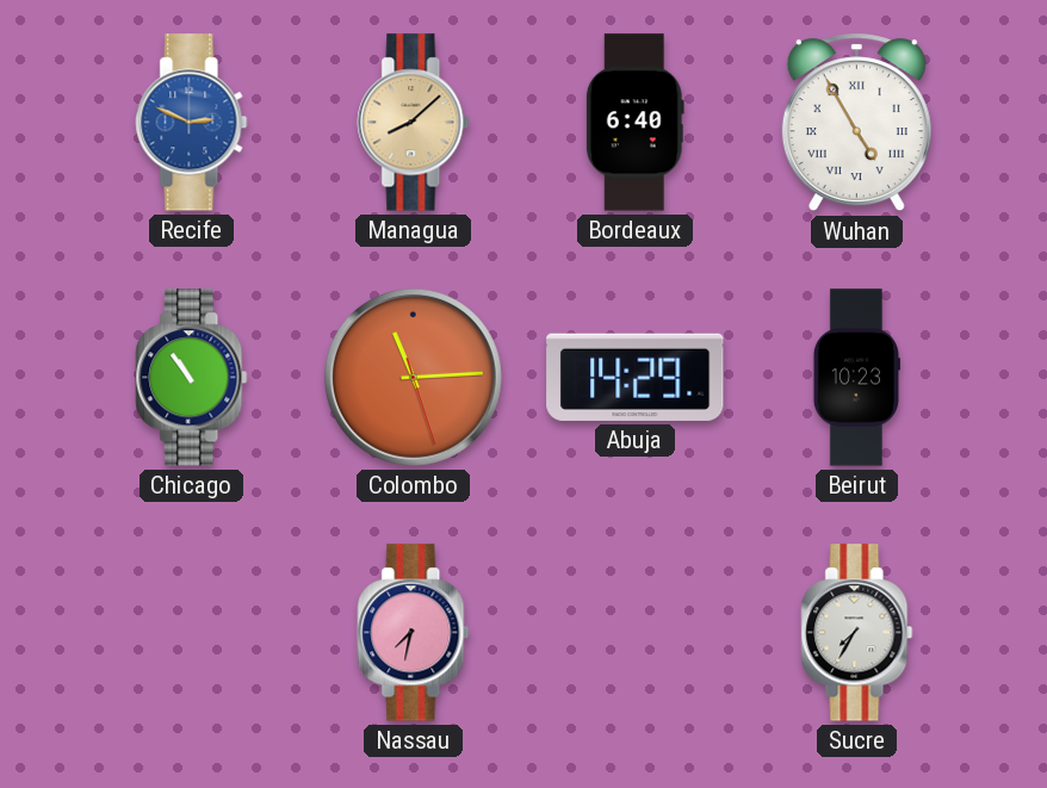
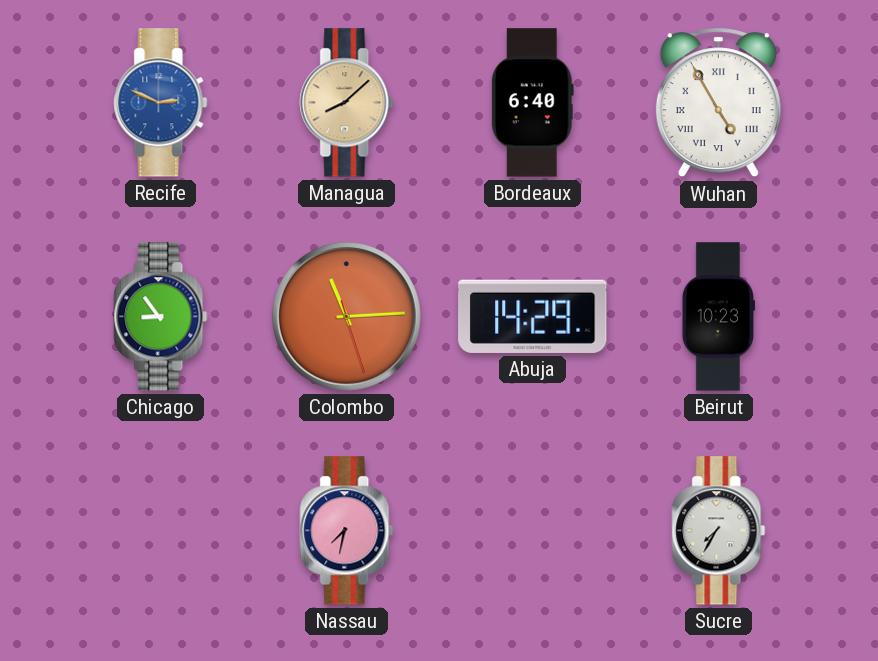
Chicago: 10:54 -> 8:54
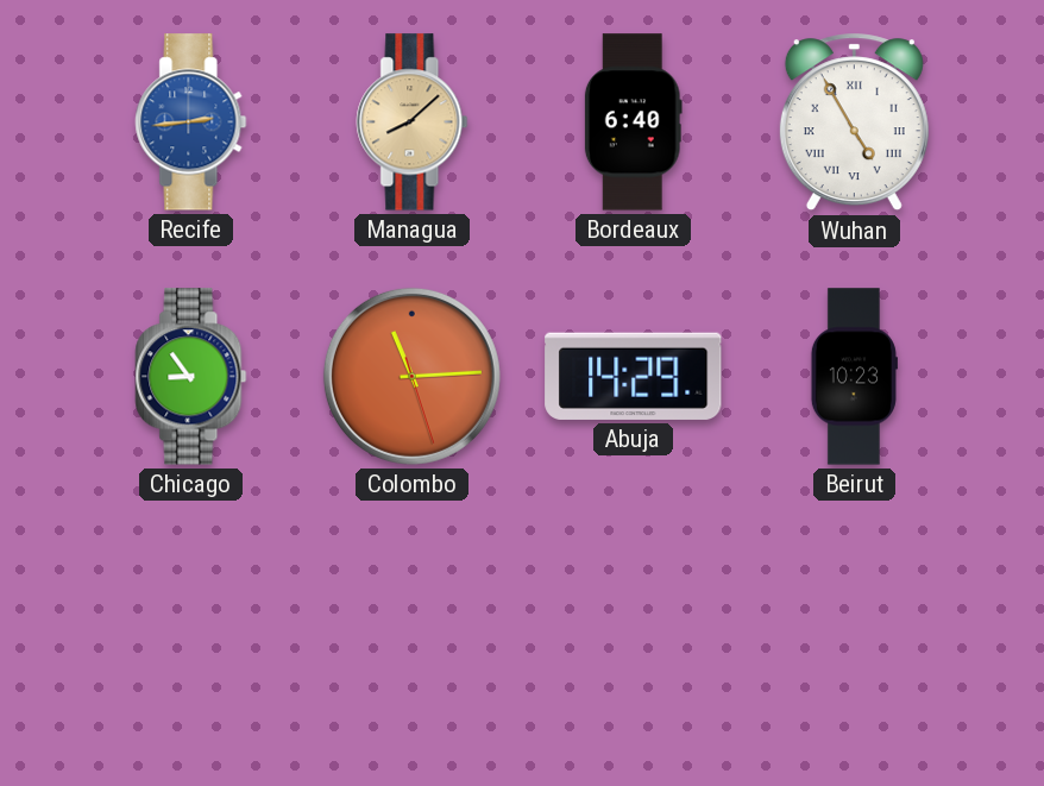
Recife: 2:49 -> 2:44
Nassau: 7:32 -> none
Sucre: 7:35 -> none
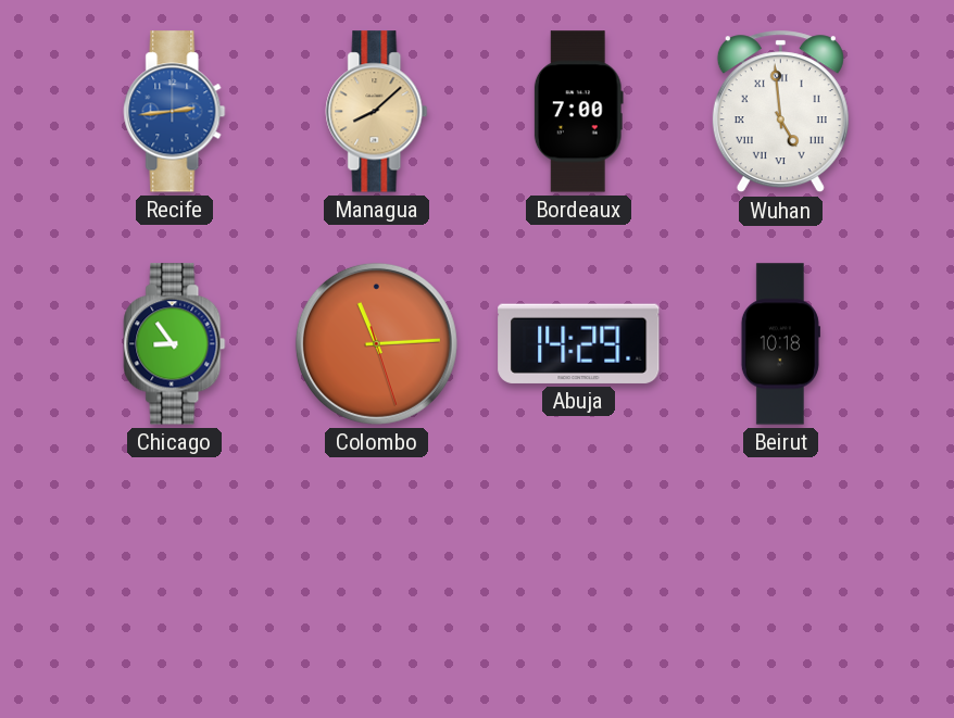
Bordeaux: 6:40 -> 7:00
Wuhan: 4:55 -> 4:59
Beirut: 10:23 -> 10:18
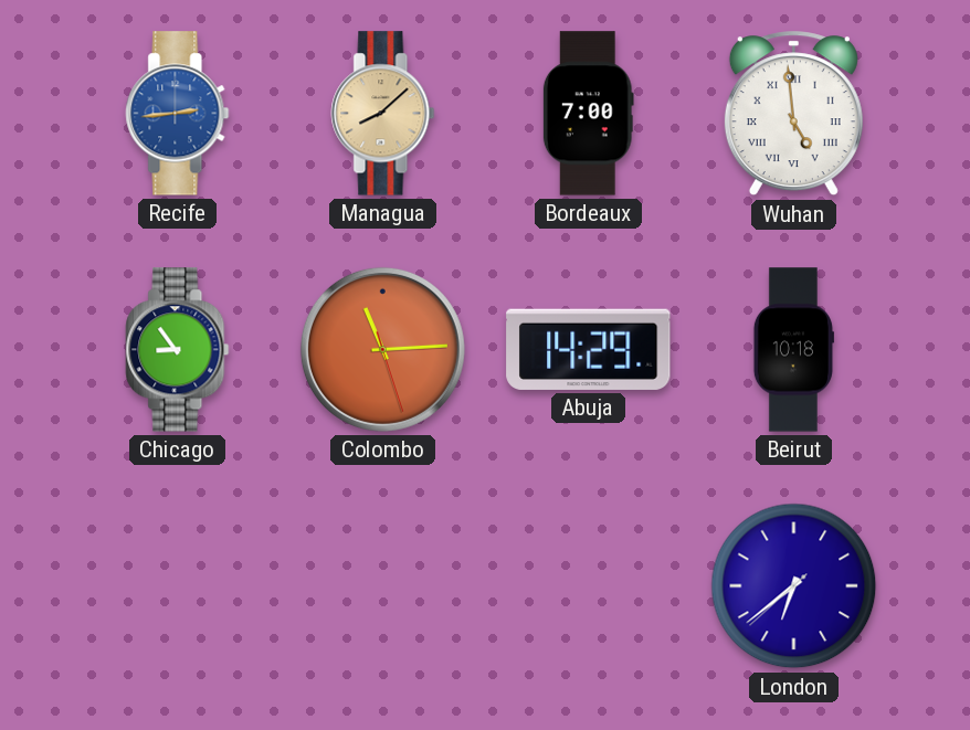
London: none -> 6:38
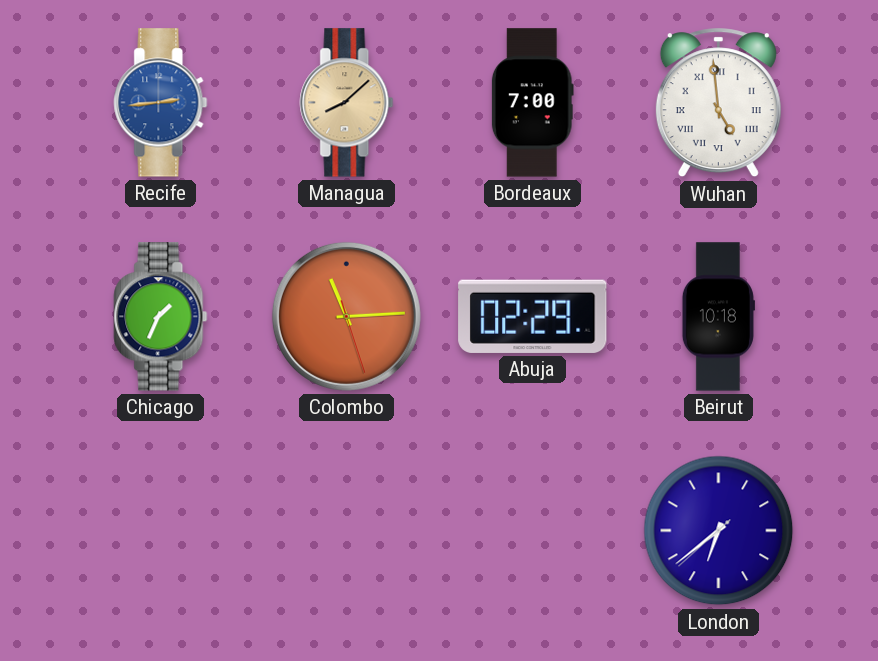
Chicago: 8:54 -> 1:34
Abuja: 14:29 -> 02:29
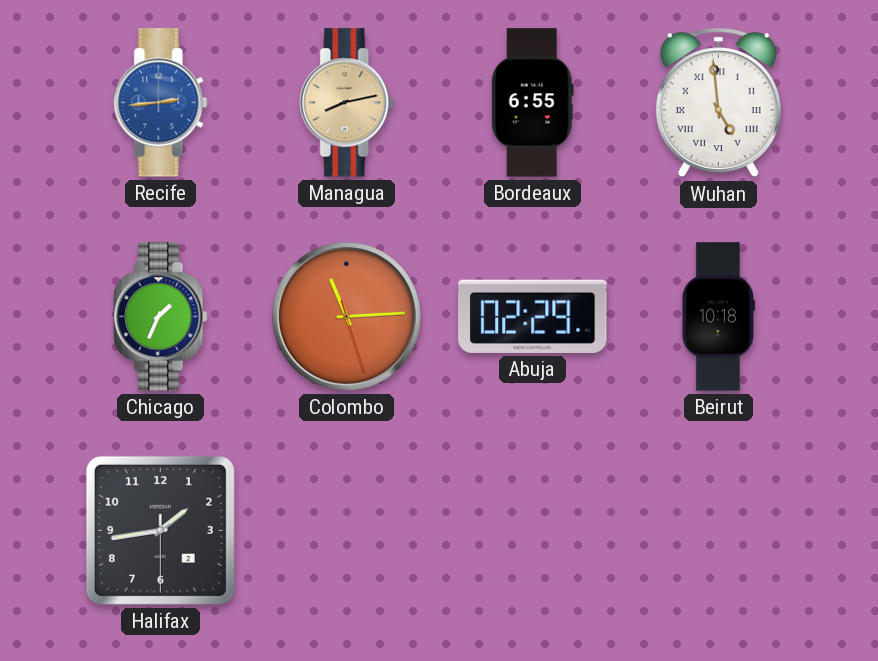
Managua: 8:08 -> 8:13
Bordeaux: 7:00 -> 6:55
Halifax: none -> 1:43
London: 6:38 -> none
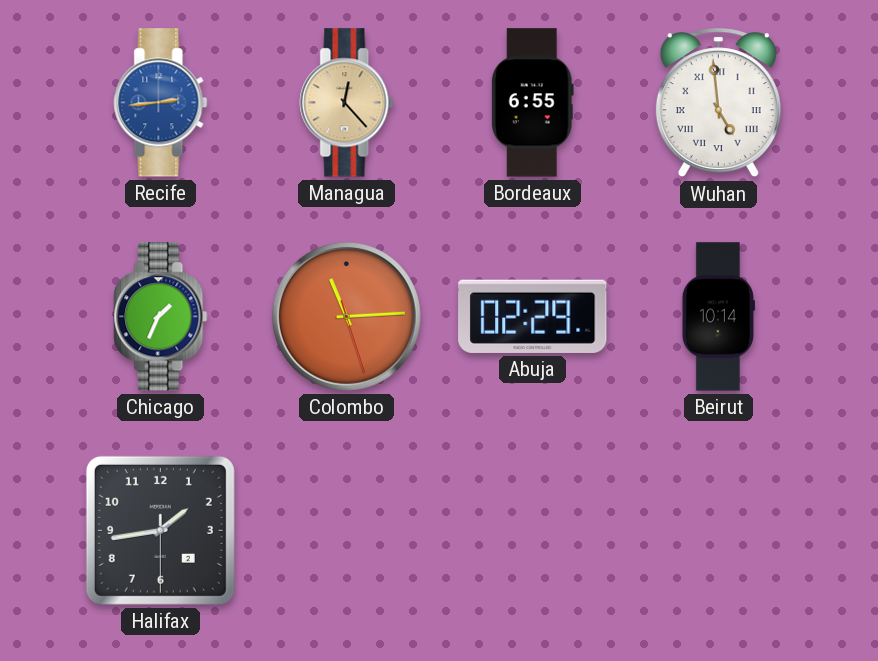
Managua: 8:13 -> 12:23
Beirut: 10:18 -> 10:14
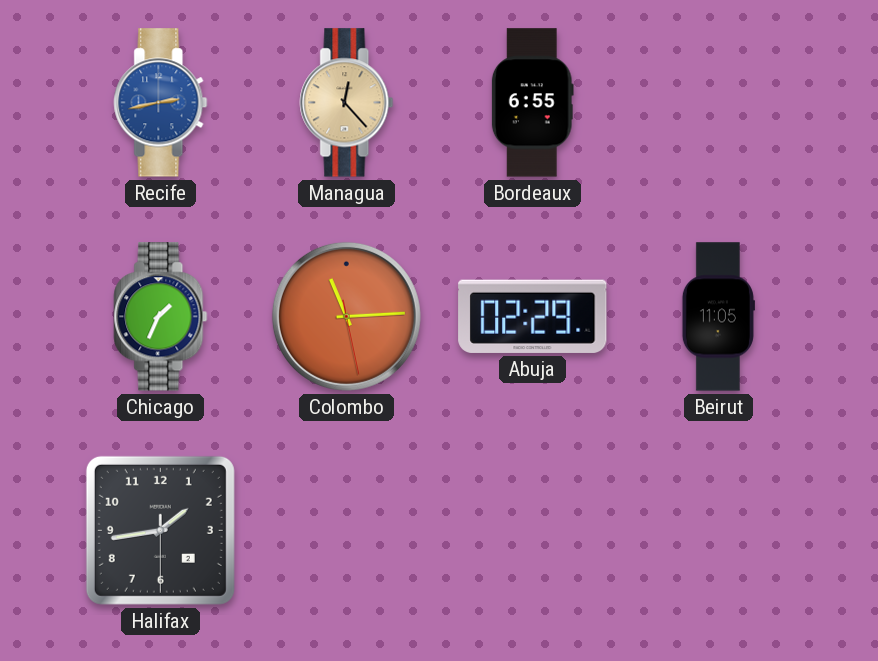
Recife: 2:44 -> 2:43
Wuhan: 4:59 -> none
Colombo: 11:14:27 -> 11:14:28
Beirut: 10:14 -> 11:05
